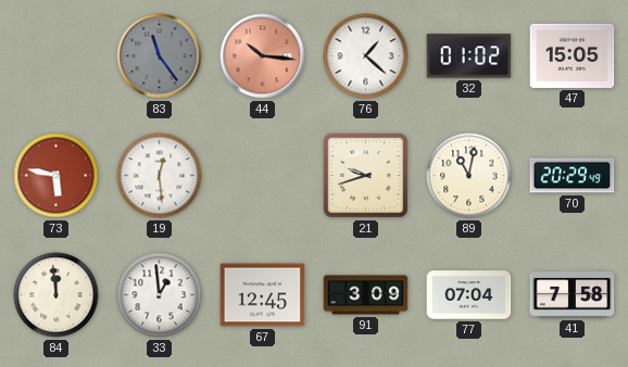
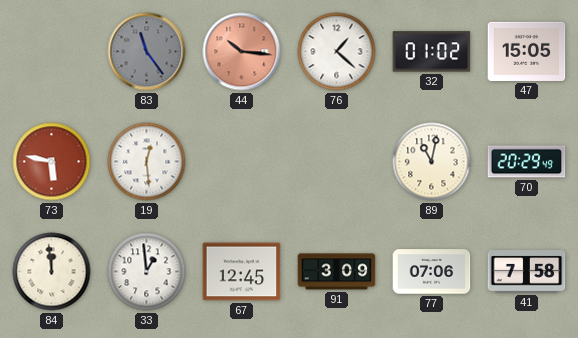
21: 9:42 -> none
77: 07:04 -> 07:06
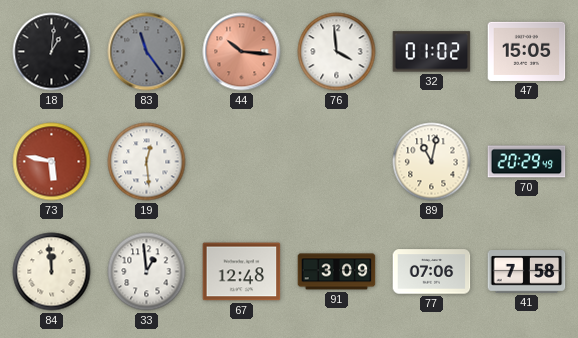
18: none -> 1:01
76: 1:22 -> 3:59
67: 12:45 -> 12:48
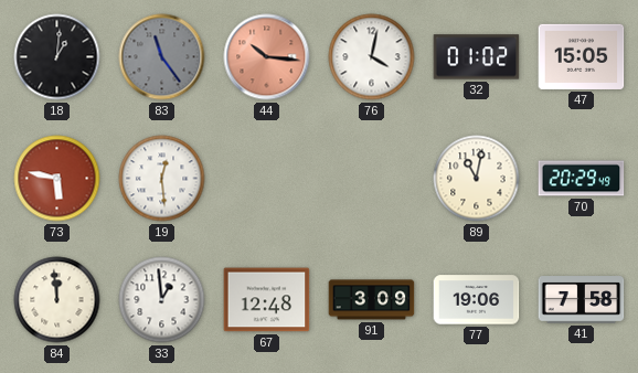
76: 3:59 -> 4:02
77: 07:06 -> 19:06
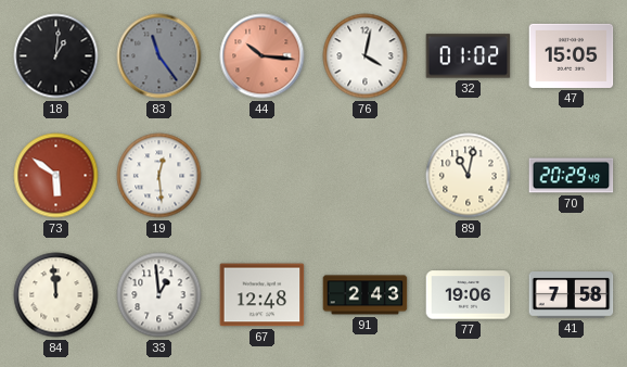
73: 5:47 -> 5:51
91: 3:09 -> 2:43
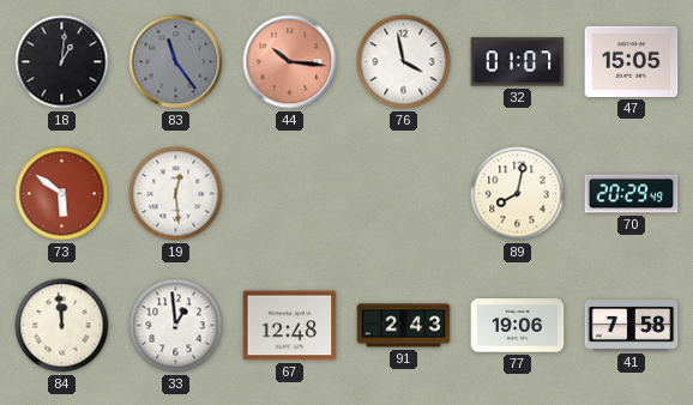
76: 4:02 -> 3:58
32: 01:02 -> 01:07
89: 11:02 -> 8:02
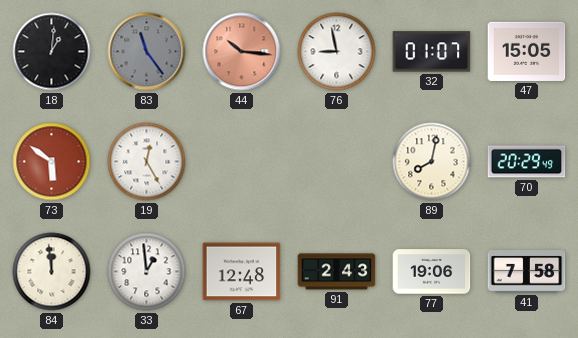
76: 3:58 -> 8:58
19: 12:29 -> 12:25
